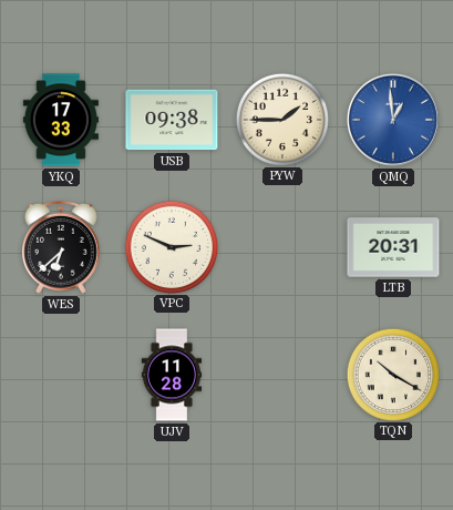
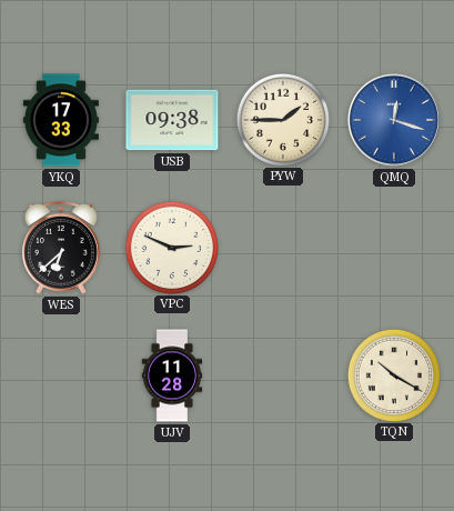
QMQ: 12:59 -> 12:18
LTB: 20:31 -> none
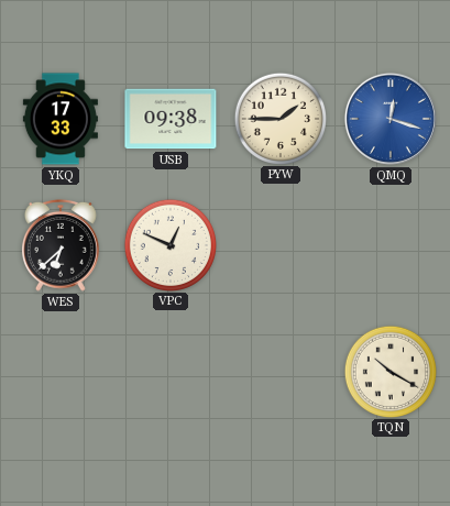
VPC: 2:49 -> 12:49
UJV: 11:28 -> none
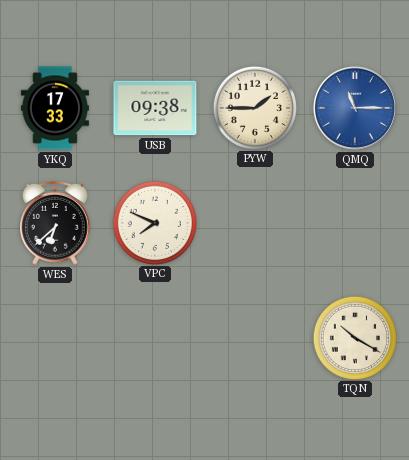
QMQ: 12:18 -> 11:15
VPC: 12:49 -> 7:49
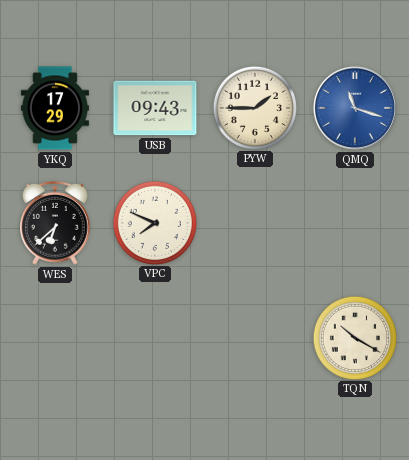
YKQ: 17:33 -> 17:29
USB: 09:38 -> 09:43
QMQ: 11:15 -> 11:18
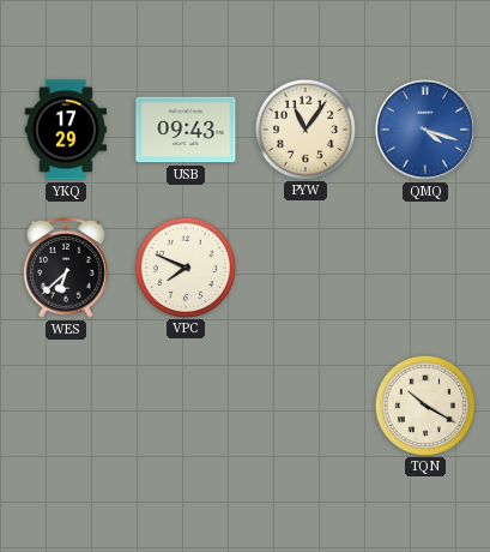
PYW: 1:45 -> 11:06
QMQ: 11:18 -> 4:18
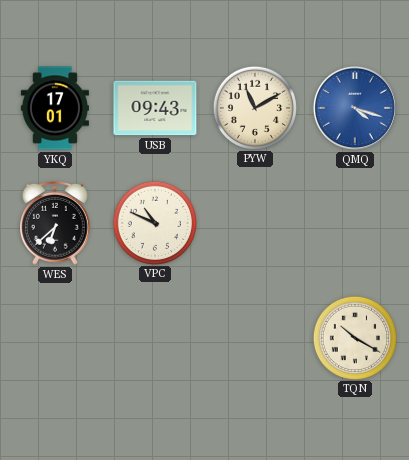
YKQ: 17:29 -> 17:01
PYW: 11:06 -> 11:10
VPC: 7:49 -> 10:49
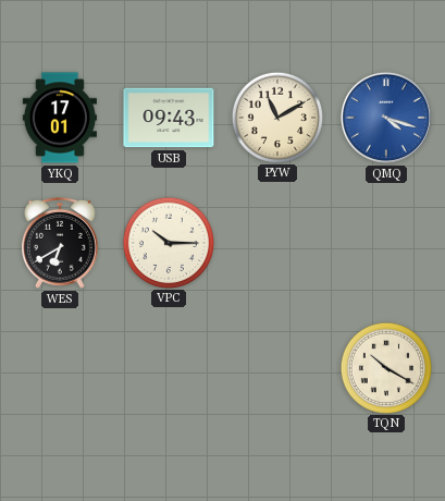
WES: 6:38 -> 6:40
VPC: 10:49 -> 10:15
